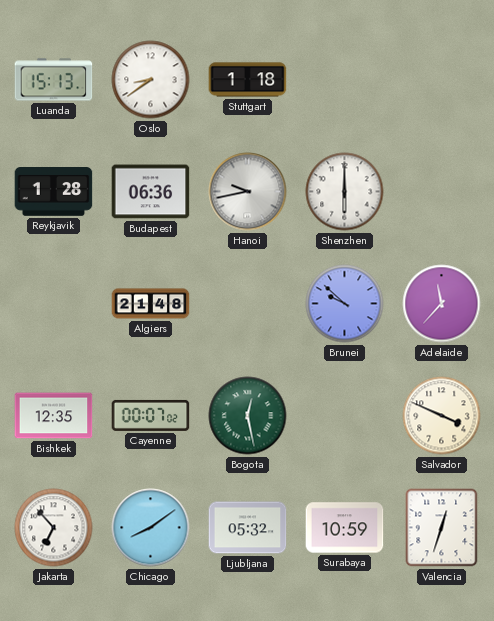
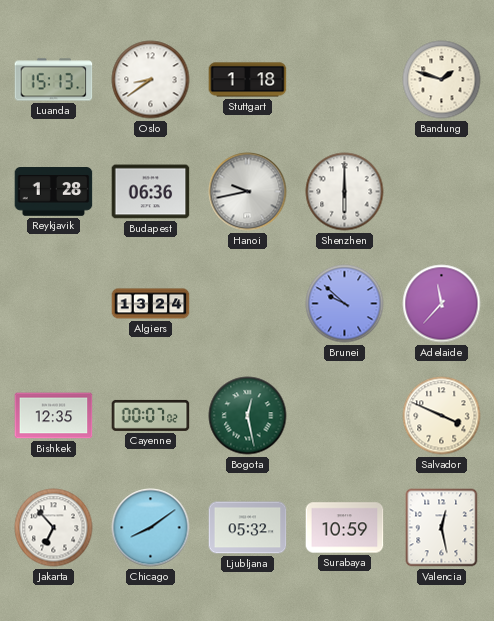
Bandung: none -> 1:48
Algiers: 21:48 -> 13:24
Valencia: 12:33 -> 12:28
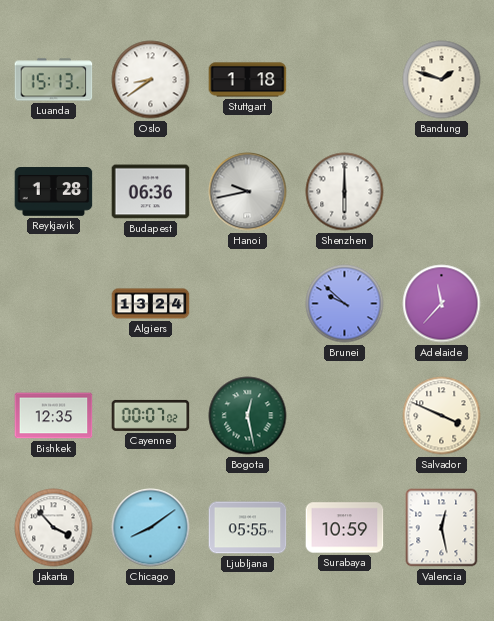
Jakarta: 6:53 -> 3:53
Ljubljana: 05:32 -> 05:55
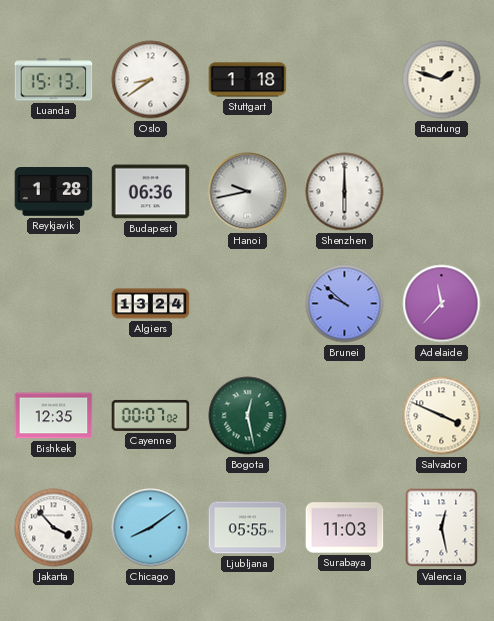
Surabaya: 10:59 -> 11:03
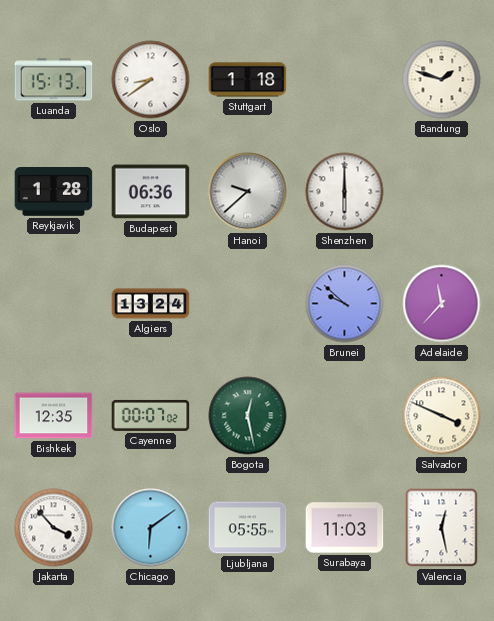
Hanoi: 9:43 -> 9:38
Chicago: 8:09 -> 6:09
